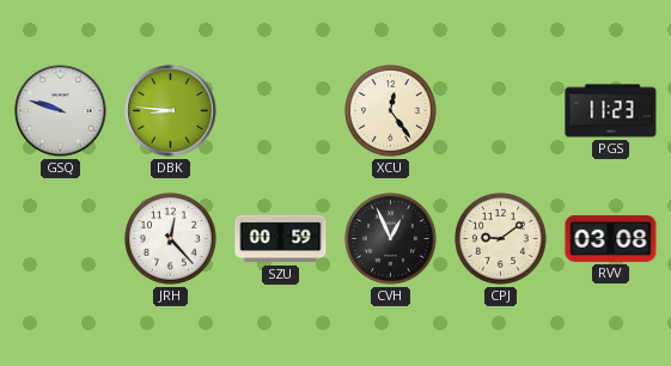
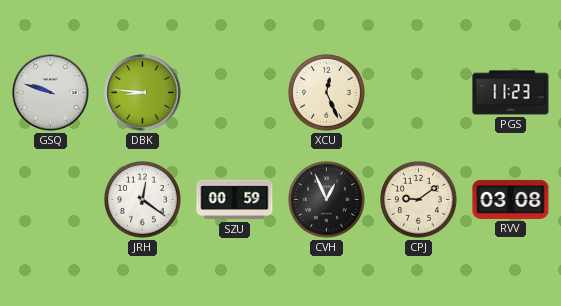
XCU: 12:24 -> 12:26
JRH: 12:23 -> 12:21
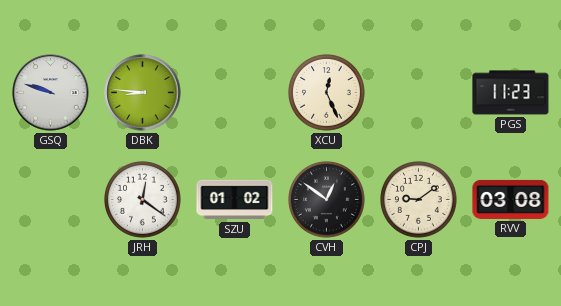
SZU: 00:59 -> 01:02
CVH: 12:56 -> 12:51
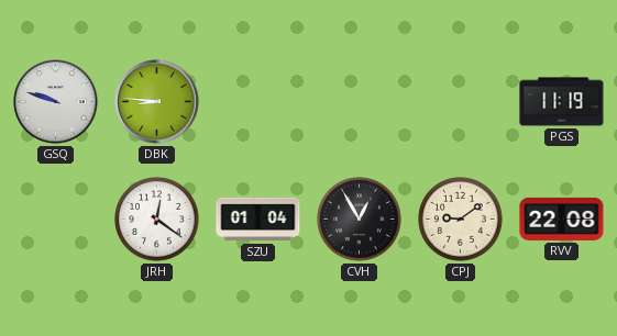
XCU: 12:26 -> none
PGS: 11:23 -> 11:19
SZU: 01:02 -> 01:04
CVH: 12:51 -> 12:55
RVV: 03:08 -> 22:08
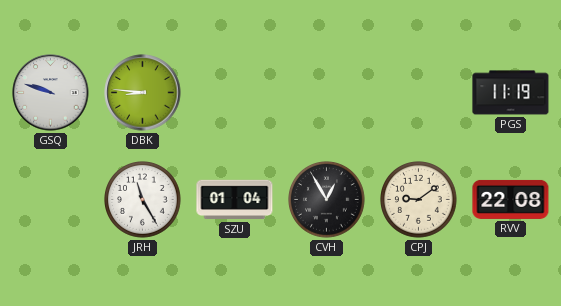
JRH: 12:21 -> 11:25
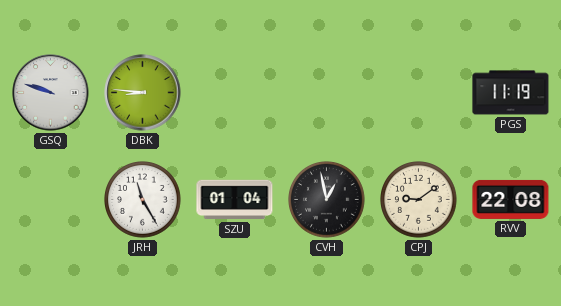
CVH: 12:55 -> 12:58
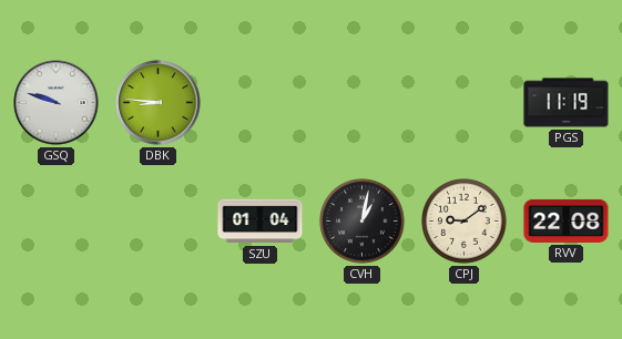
JRH: 11:25 -> none
CVH: 12:58 -> 1:02
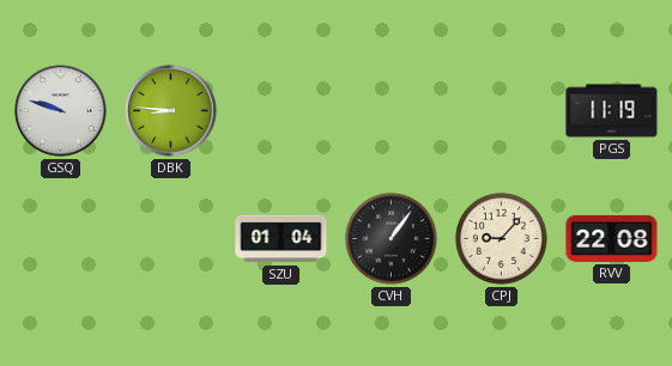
CVH: 1:02 -> 1:06
CPJ: 9:09 -> 9:07
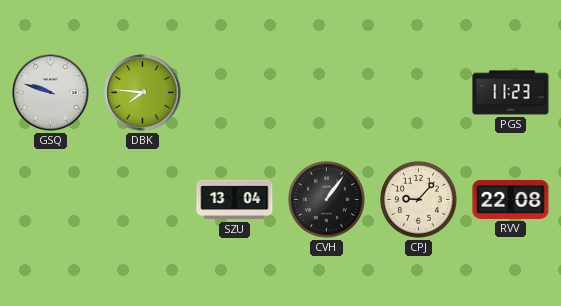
DBK: 8:46 -> 7:46
PGS: 11:19 -> 11:23
SZU: 01:04 -> 13:04
